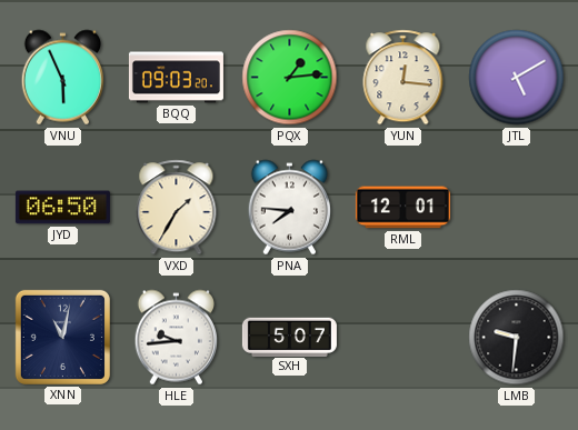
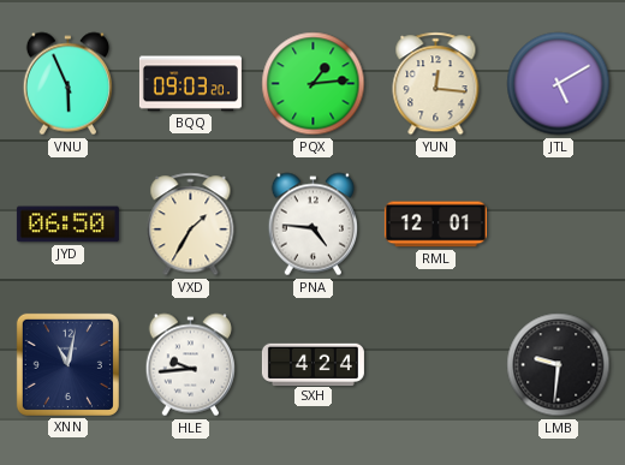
PNA: 7:46 -> 4:46
SXH: 5:07 -> 4:24
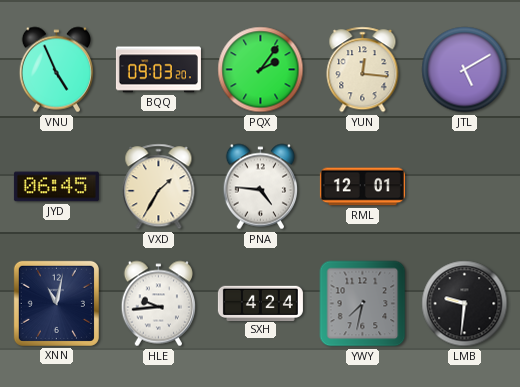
VNU: 5:56 -> 4:56
PQX: 1:14 -> 2:06
JYD: 06:50 -> 06:45
YWY: none -> 7:32
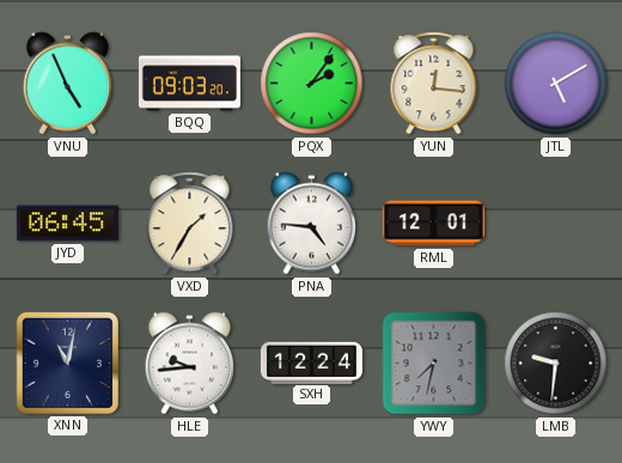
SXH: 4:24 -> 12:24
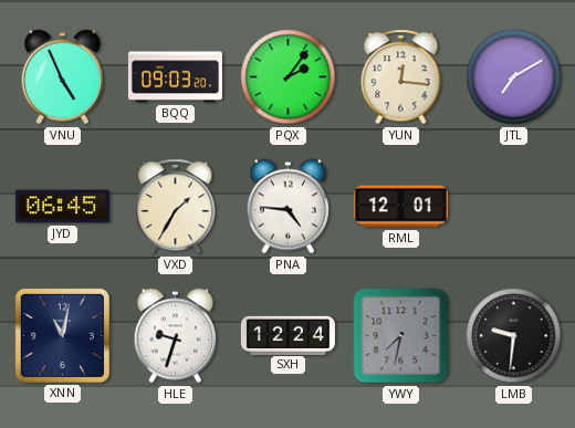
JTL: 5:10 -> 7:10
HLE: 9:44 -> 9:33
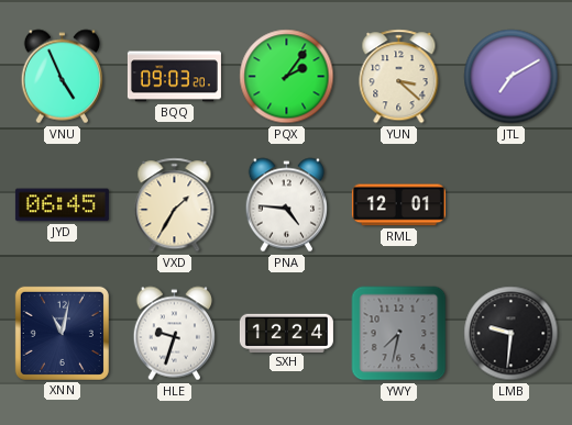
YUN: 12:16 -> 3:22
